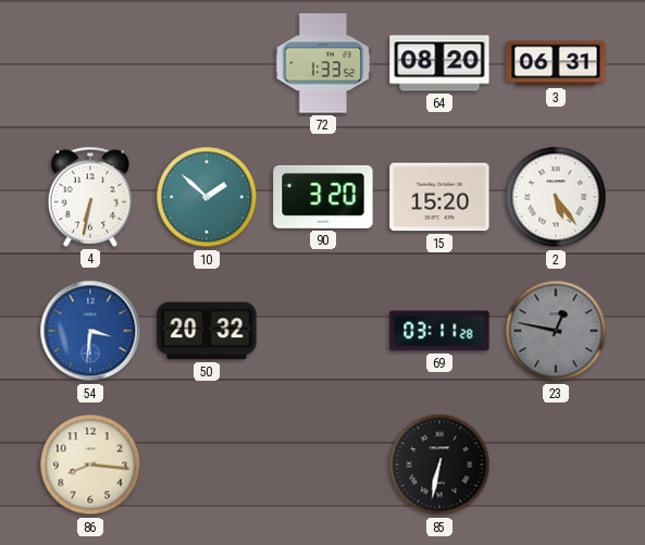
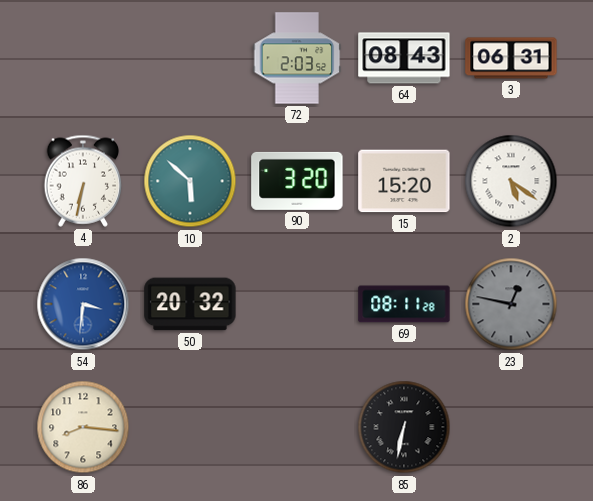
72: 1:33 -> 2:03
64: 08:20 -> 08:43
10: 1:52 -> 5:52
2: 5:24 -> 5:21
69: 03:11 -> 08:11
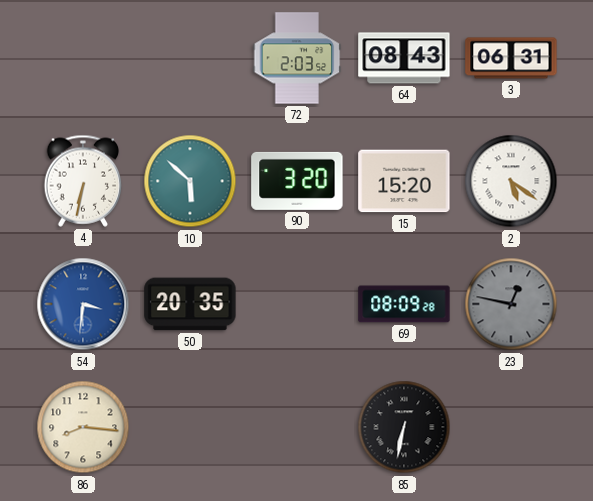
50: 20:32 -> 20:35
69: 08:11 -> 08:09
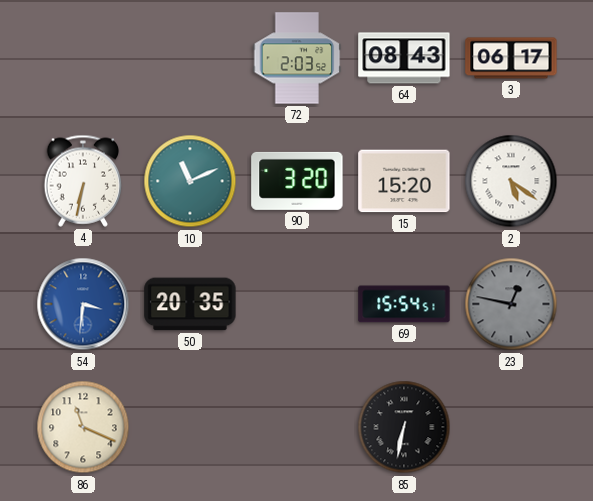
3: 06:31 -> 06:17
10: 5:52 -> 11:11
69: 08:09 -> 15:54
86: 8:16 -> 11:19
